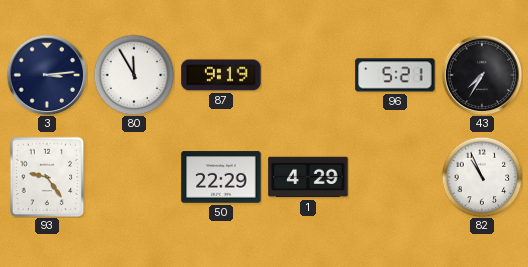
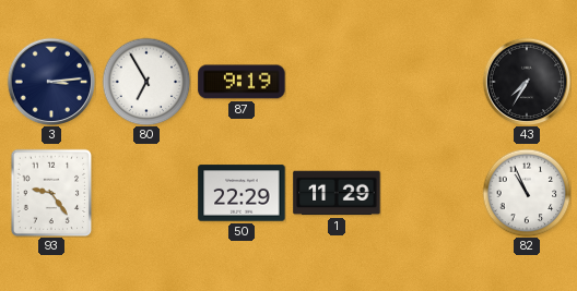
80: 11:55 -> 6:55
96: 5:21 -> none
1: 4:29 -> 11:29
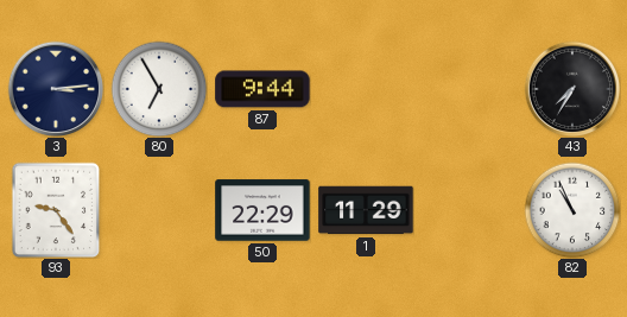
87: 9:19 -> 9:44
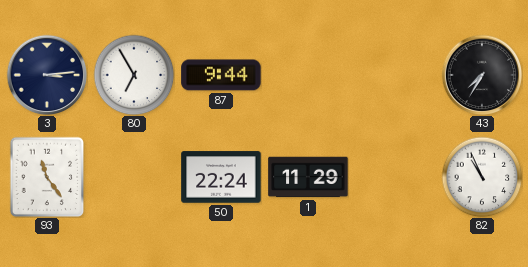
93: 9:24 -> 11:24
50: 22:29 -> 22:24
